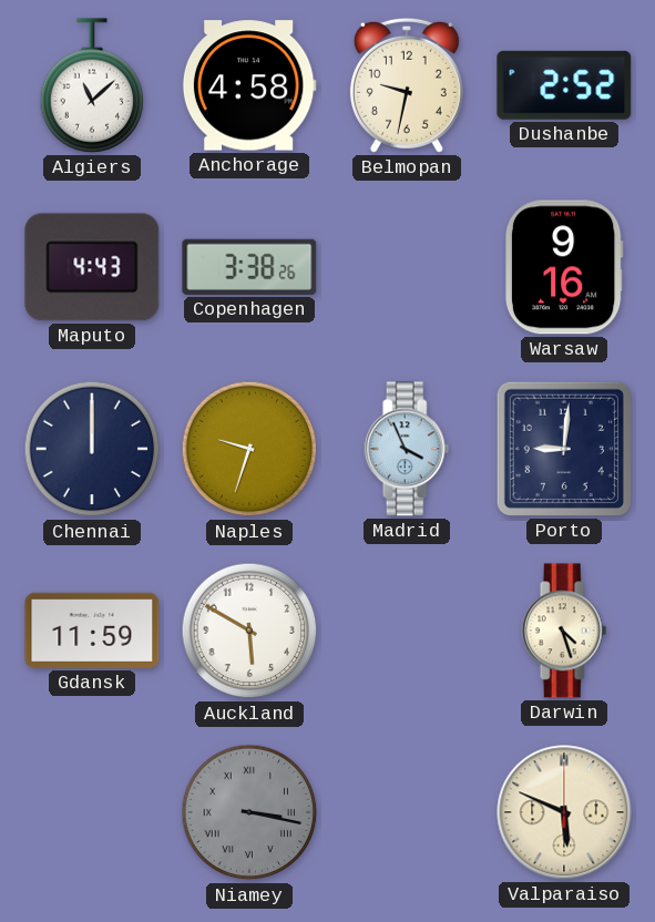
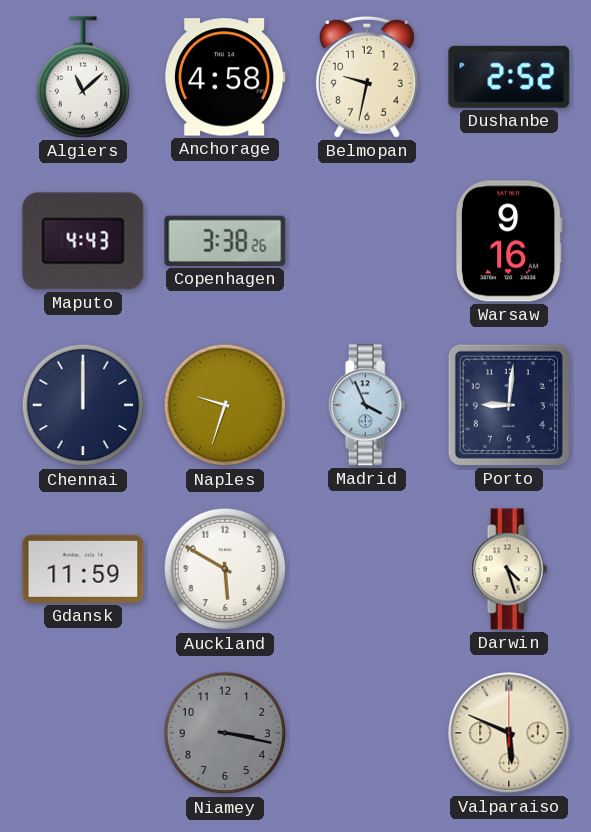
Niamey numerals: Roman -> Arabic
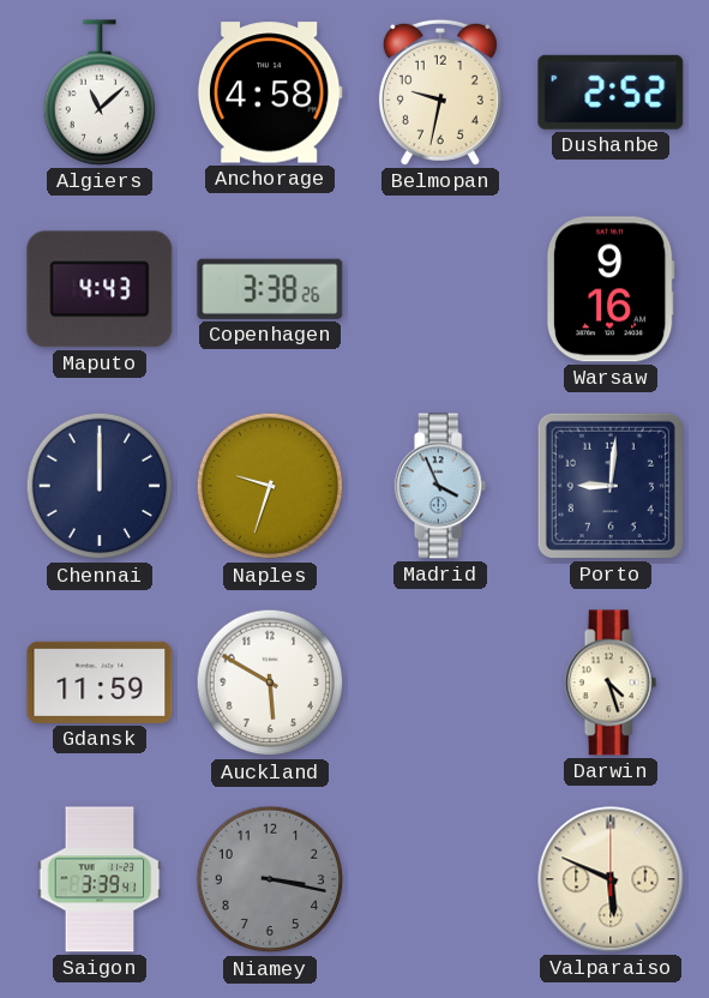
Saigon: none -> 3:39
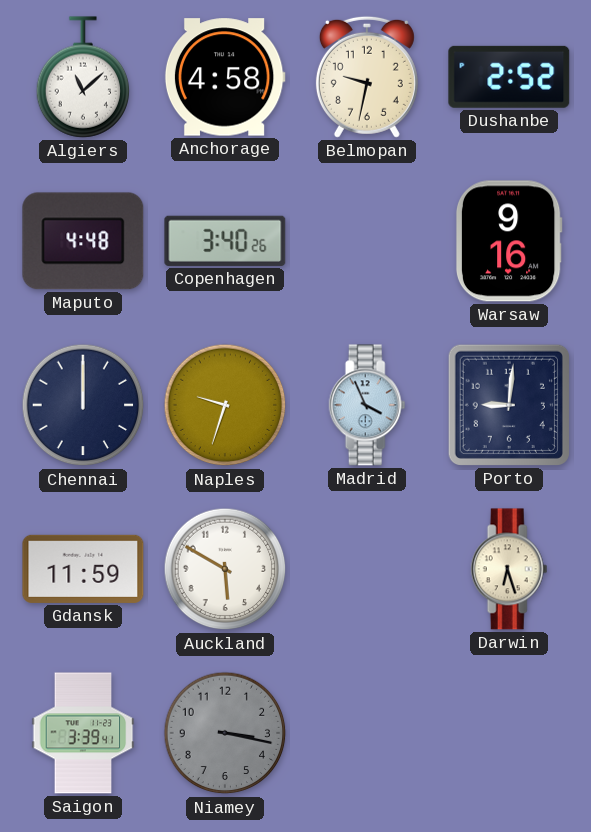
Maputo: 4:43 -> 4:48
Copenhagen: 3:38 -> 3:40
Darwin: 4:27 -> 6:27
Valparaiso: 5:49 -> none
